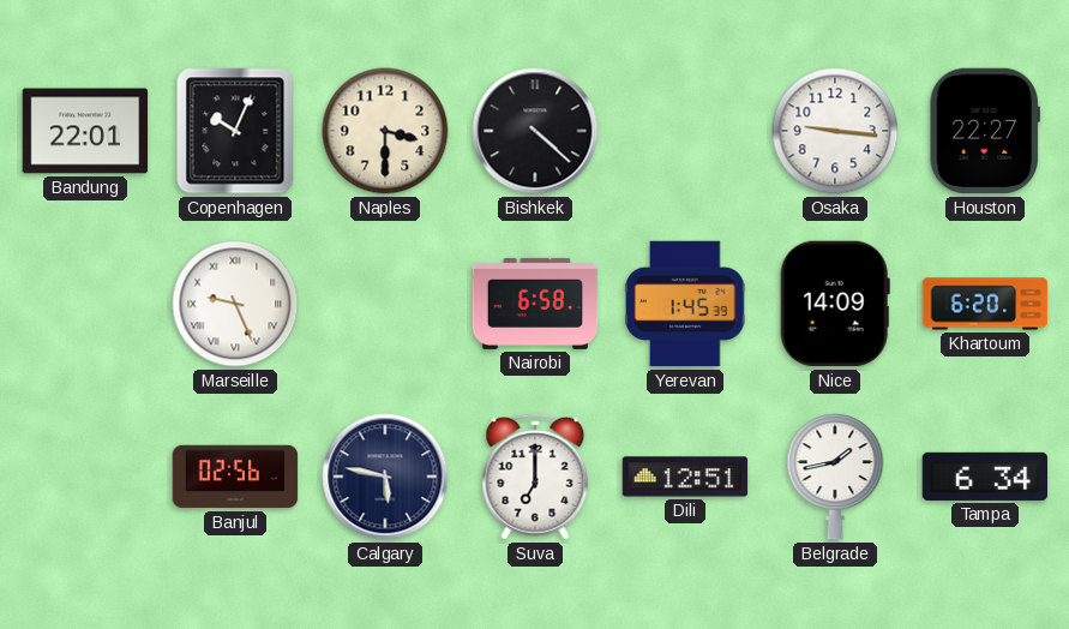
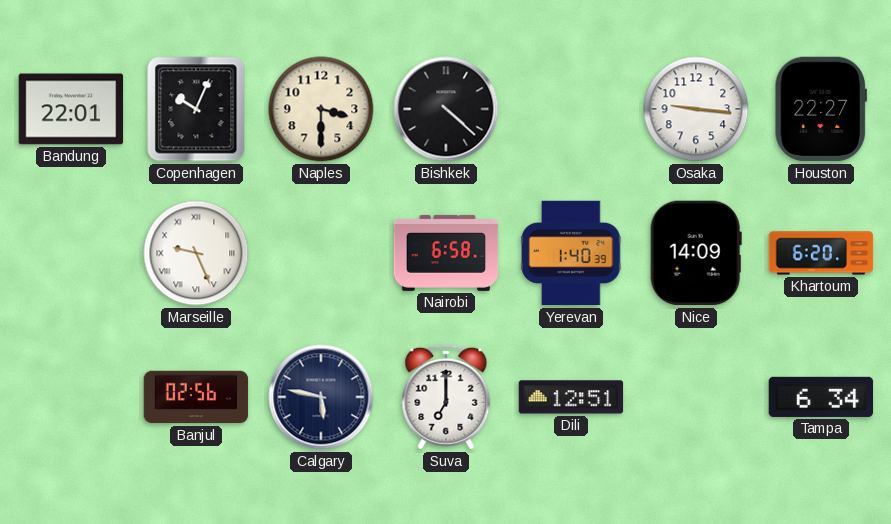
Yerevan: 1:45 -> 1:40
Belgrade: 1:43 -> none
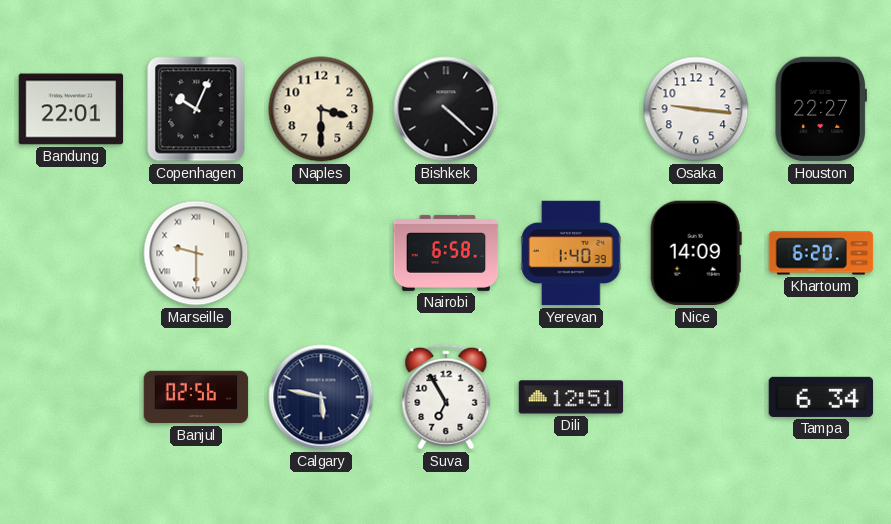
Marseille: 9:26 -> 9:30
Suva: 7:00 -> 6:55
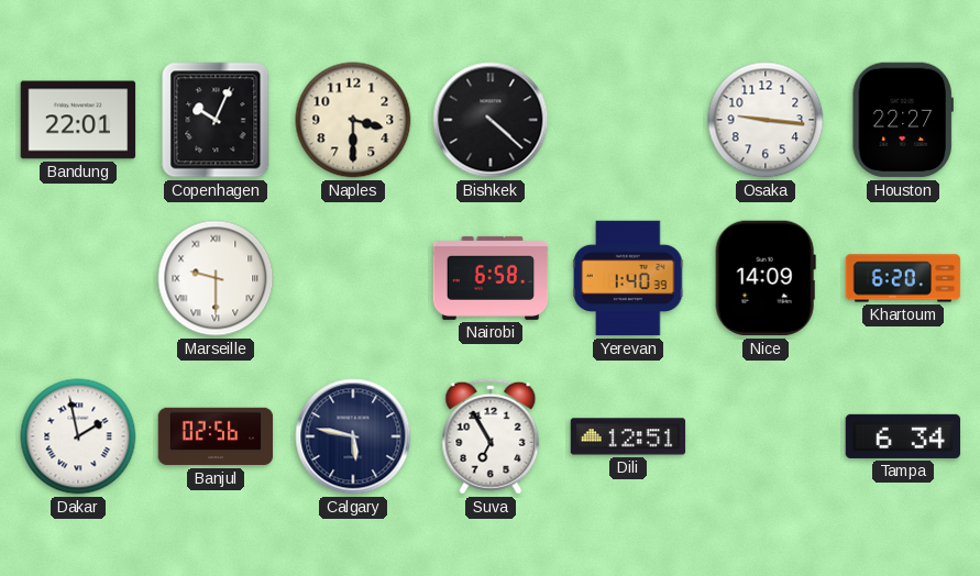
Dakar: none -> 1:58
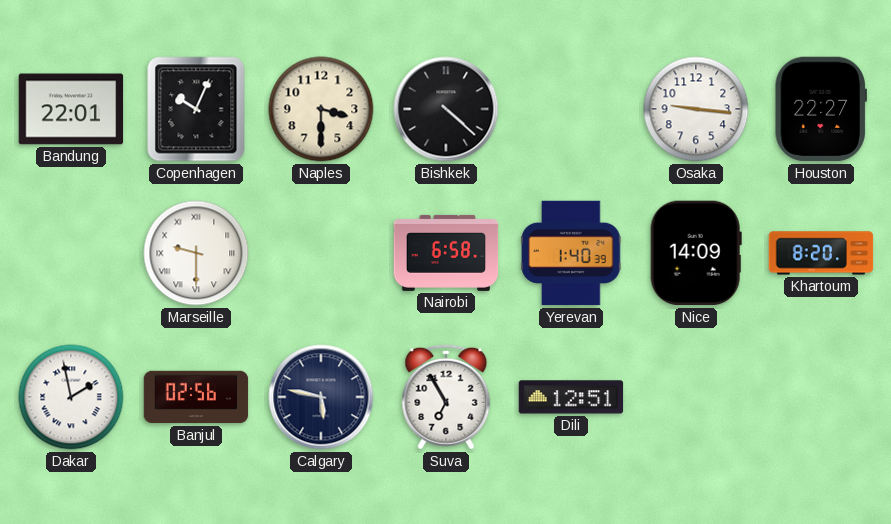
Khartoum: 6:20 -> 8:20
Tampa: 6:34 -> none
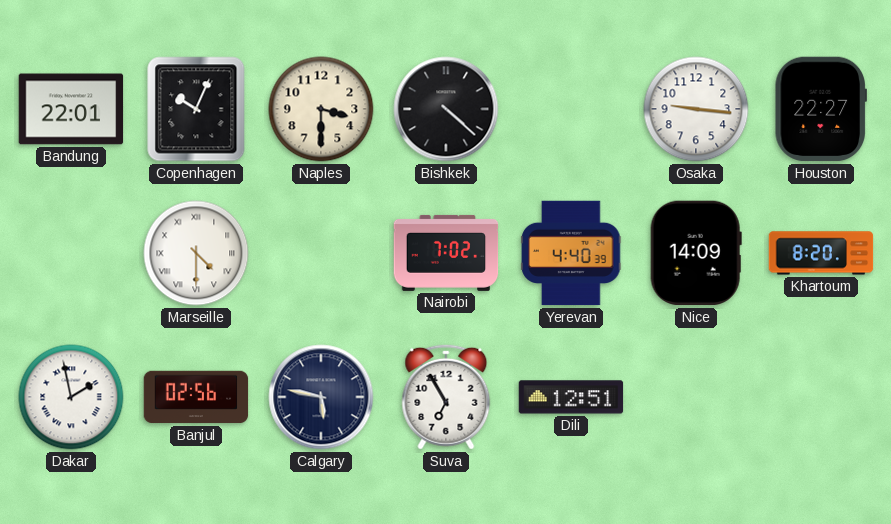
Marseille: 9:30 -> 4:30
Nairobi: 6:58 -> 7:02
Yerevan: 1:40 -> 4:40
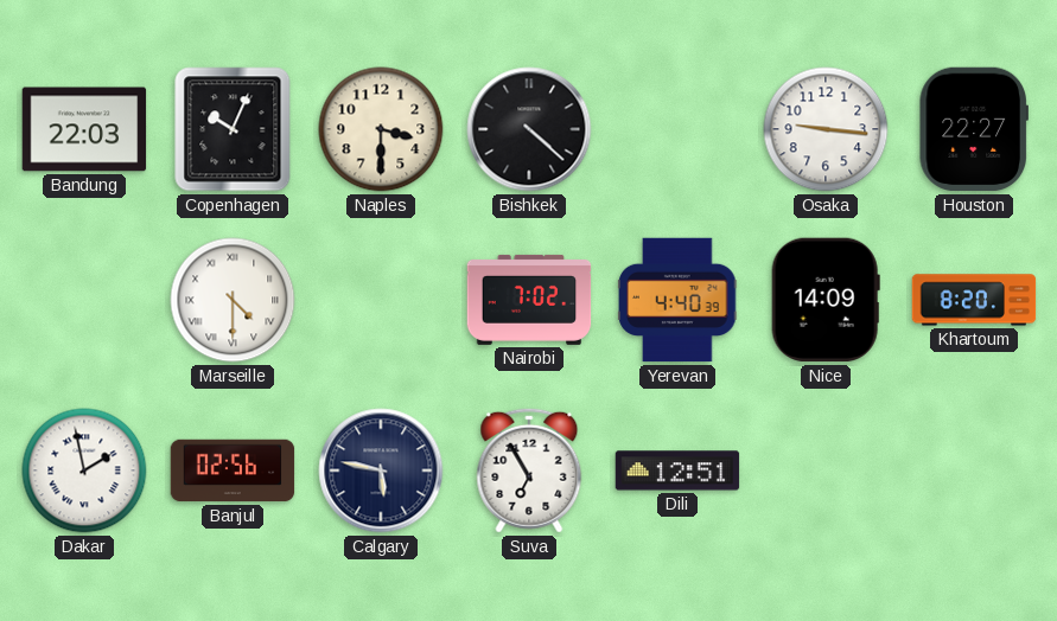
Bandung: 22:01 -> 22:03
